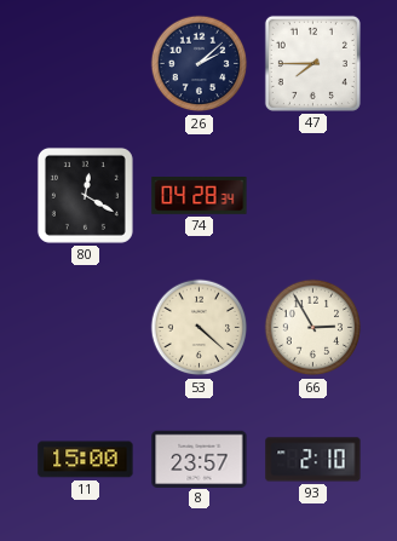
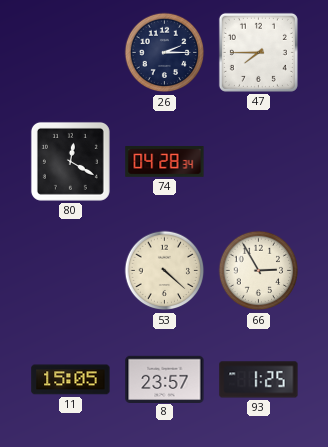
26: 2:08 -> 2:15
11: 15:00 -> 15:05
93: 2:10 -> 1:25
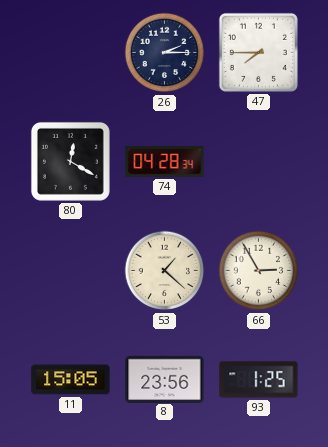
53: 4:22 -> 1:22
8: 23:57 -> 23:56
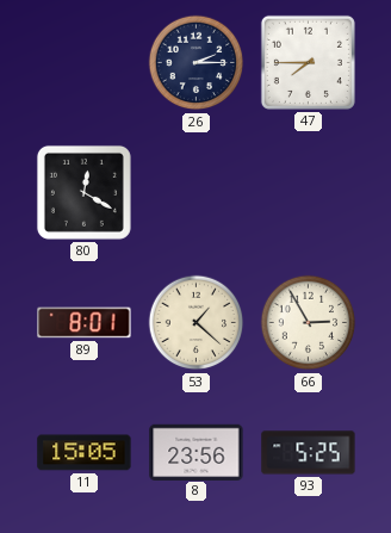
74: 04:28 -> none
89: none -> 8:01
93: 1:25 -> 5:25
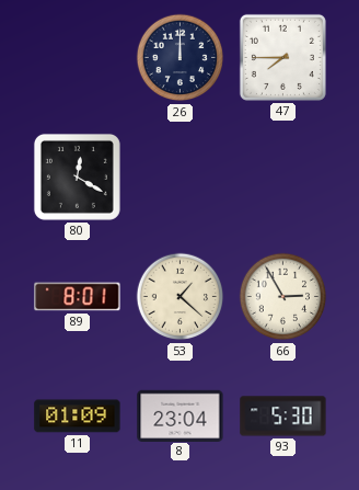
26: 2:15 -> 12:00
11: 15:05 -> 01:09
8: 23:56 -> 23:04
93: 5:25 -> 5:30
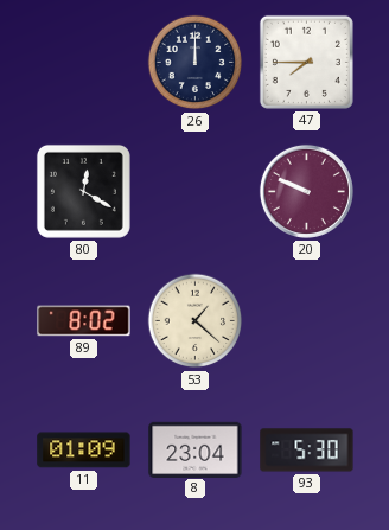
20: none -> 9:49
89: 8:01 -> 8:02
66: 2:55 -> none
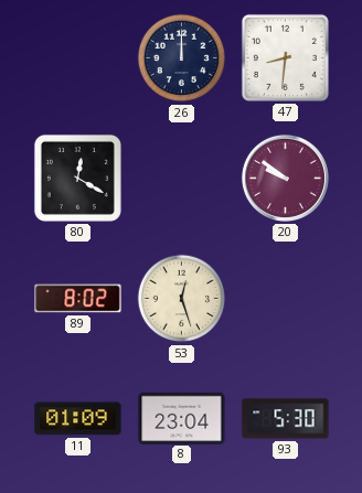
47: 7:45 -> 8:31
20: 9:49 -> 9:51
53: 1:22 -> 12:27
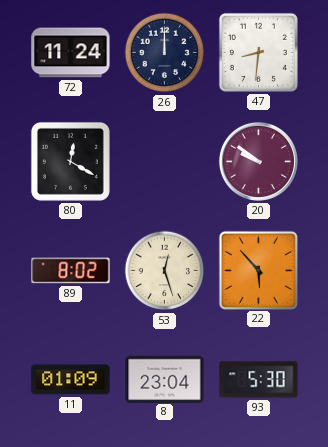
72: none -> 11:24
22: none -> 5:53
